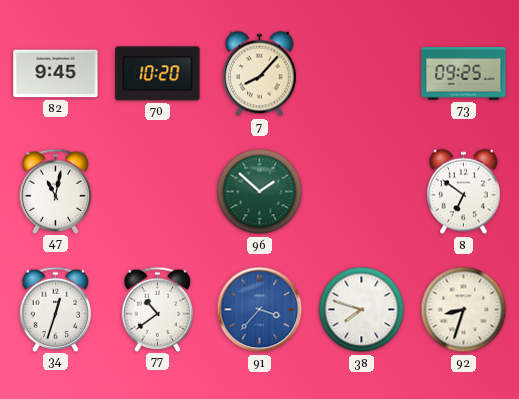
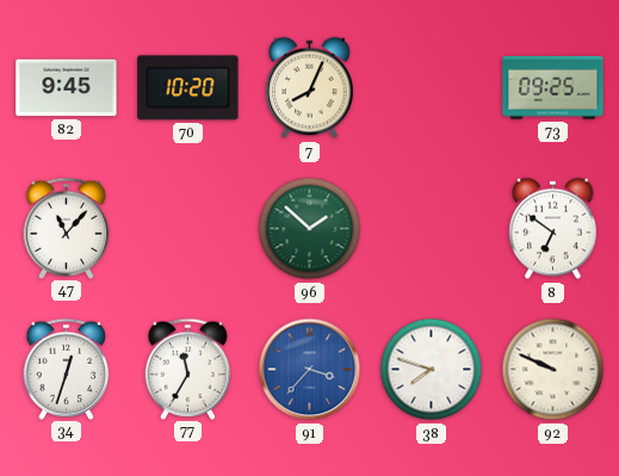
7: 8:07 -> 8:04
47: 11:02 -> 11:07
77: 10:39 -> 11:35
92: 8:33 -> 9:49
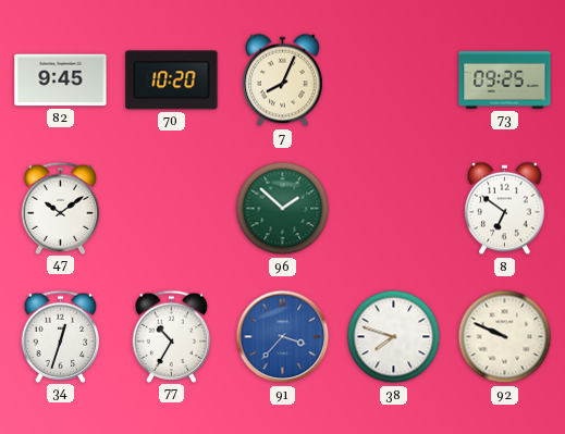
47: 11:07 -> 10:09
77: 11:35 -> 10:35
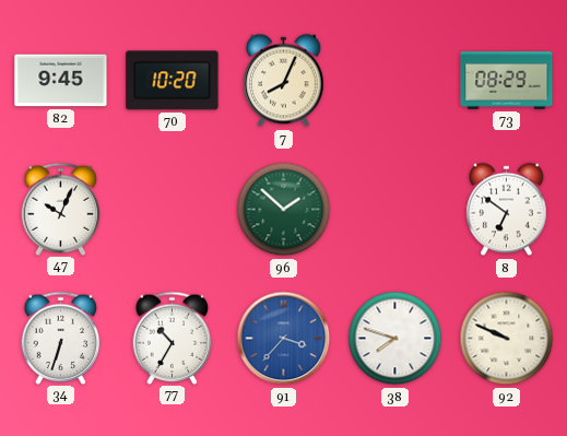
73: 09:25 -> 08:29
47: 10:09 -> 10:04
34: 12:33 -> 6:33
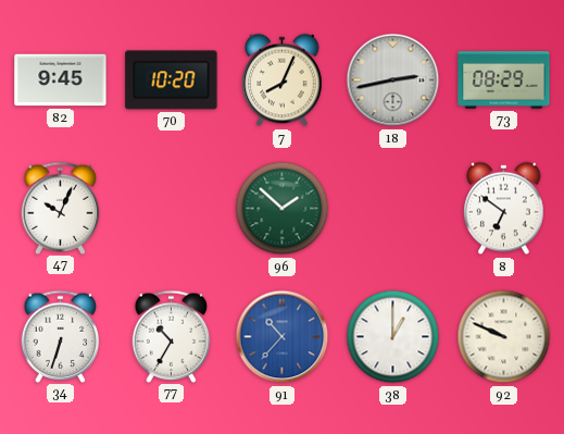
18: none -> 2:43
91: 3:37 -> 10:37
38: 7:48 -> 1:00
